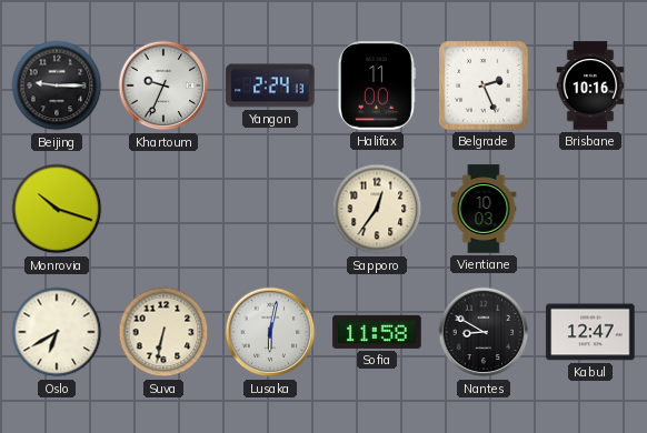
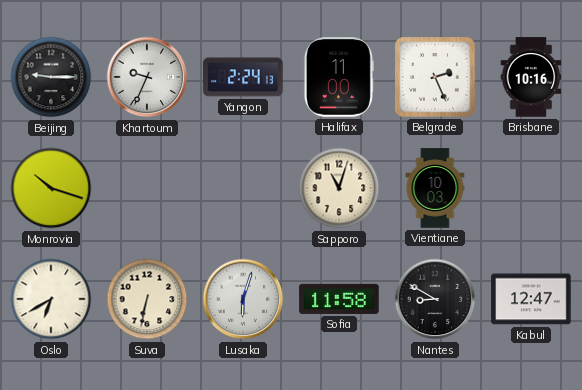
Sapporo: 12:36 -> 11:03
Lusaka: 6:02 -> 6:03
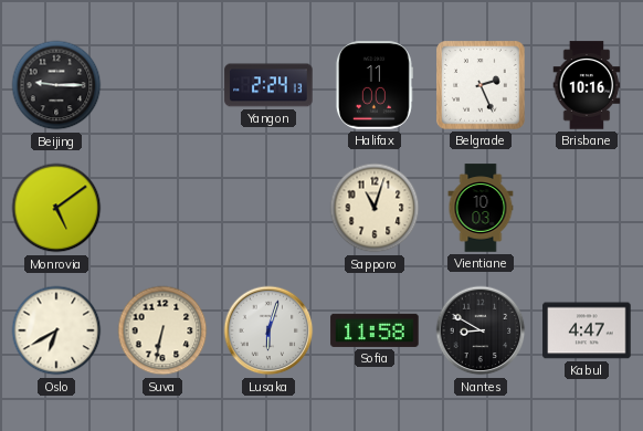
Khartoum: 9:34 -> none
Monrovia: 10:18 -> 5:09
Kabul: 12:47 -> 4:47
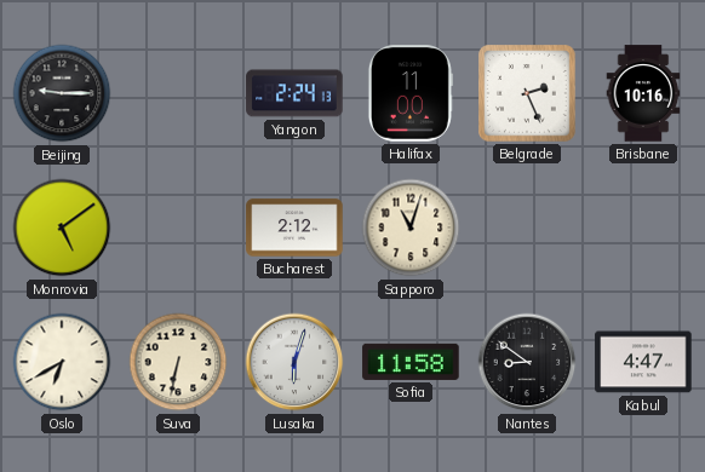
Bucharest: none -> 2:12
Vientiane: 10:03 -> none
Nantes: 8:50 -> 8:51
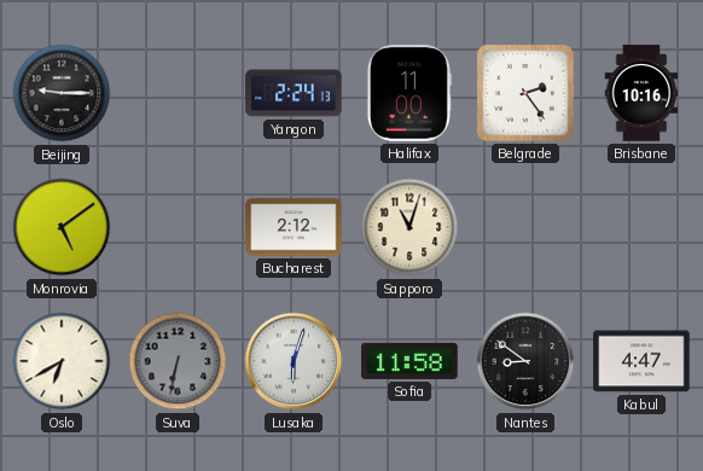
Belgrade: 2:26 -> 2:24
Suva dial: cream -> grey
